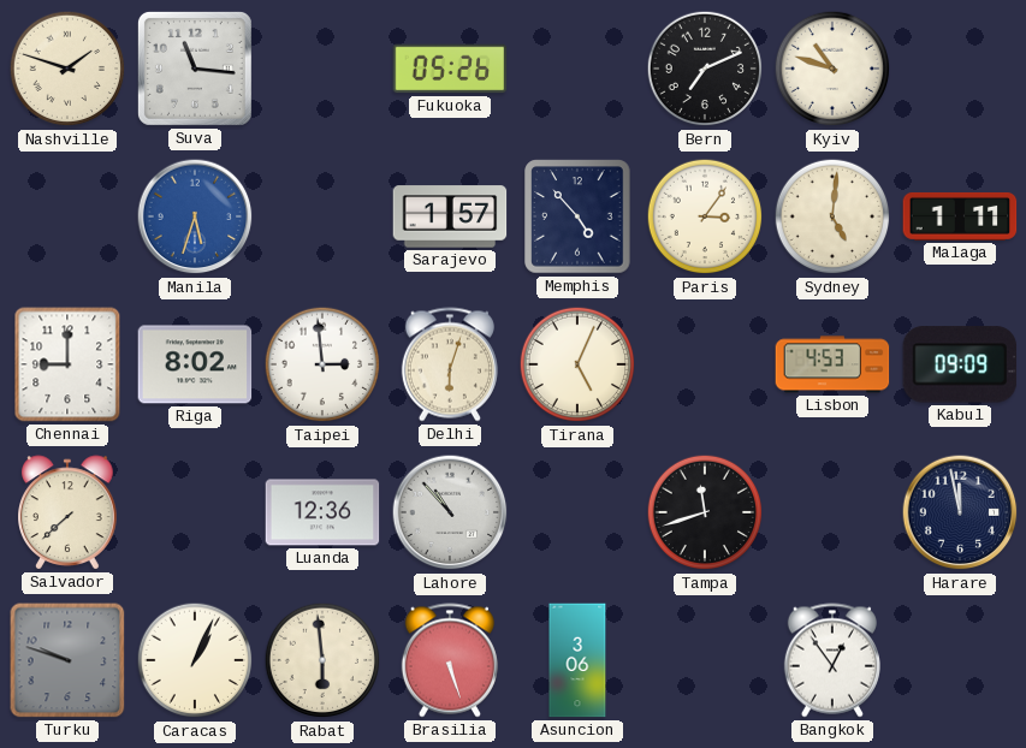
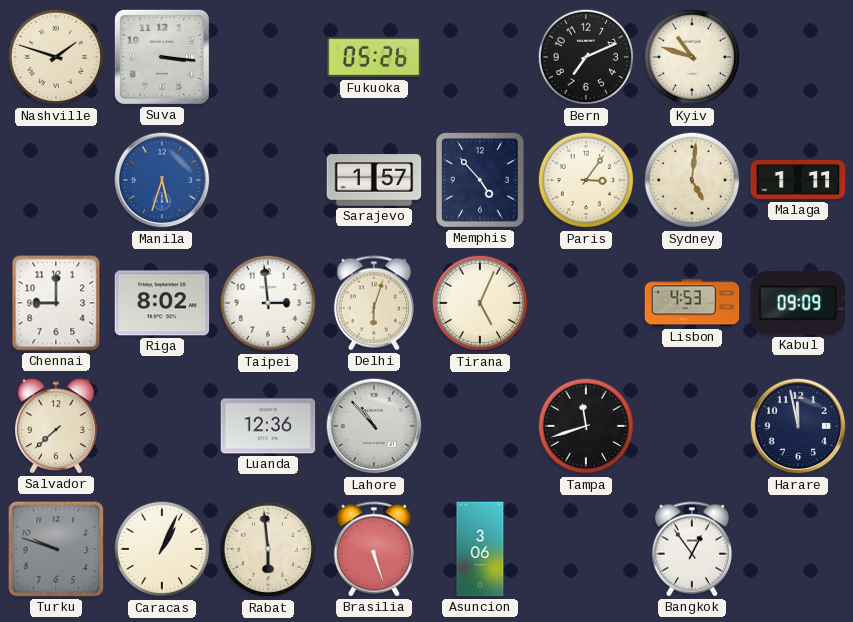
Suva: 11:16 -> 3:16
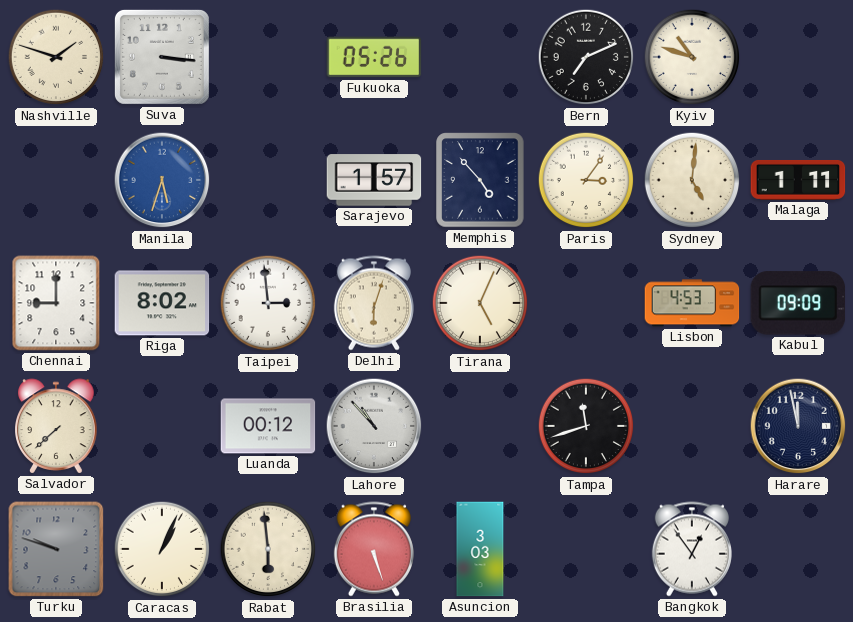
Luanda: 12:36 -> 00:12
Asuncion: 3:06 -> 3:03
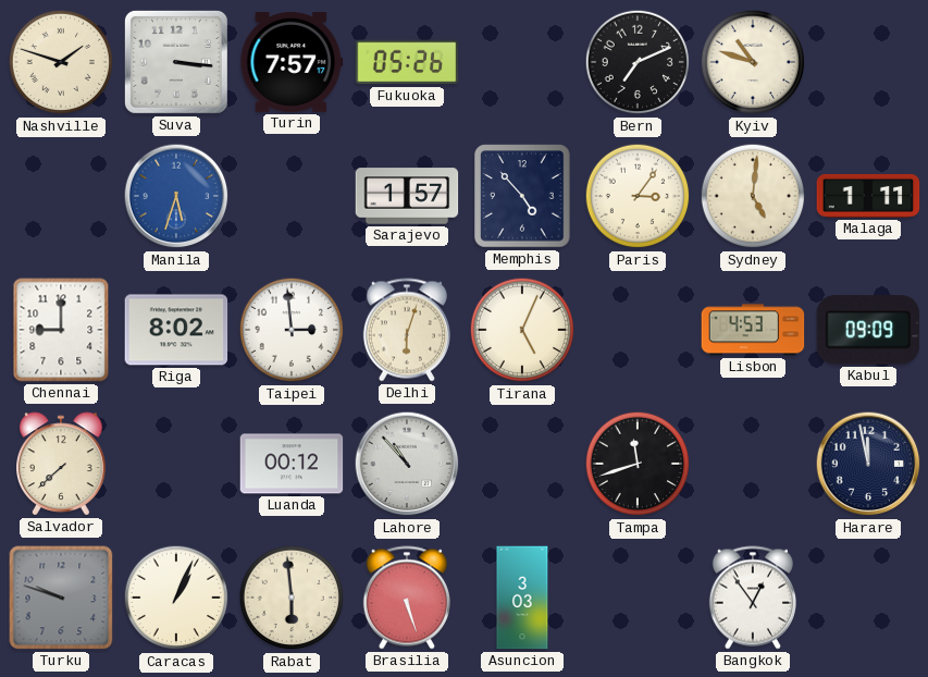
Turin: none -> 7:57
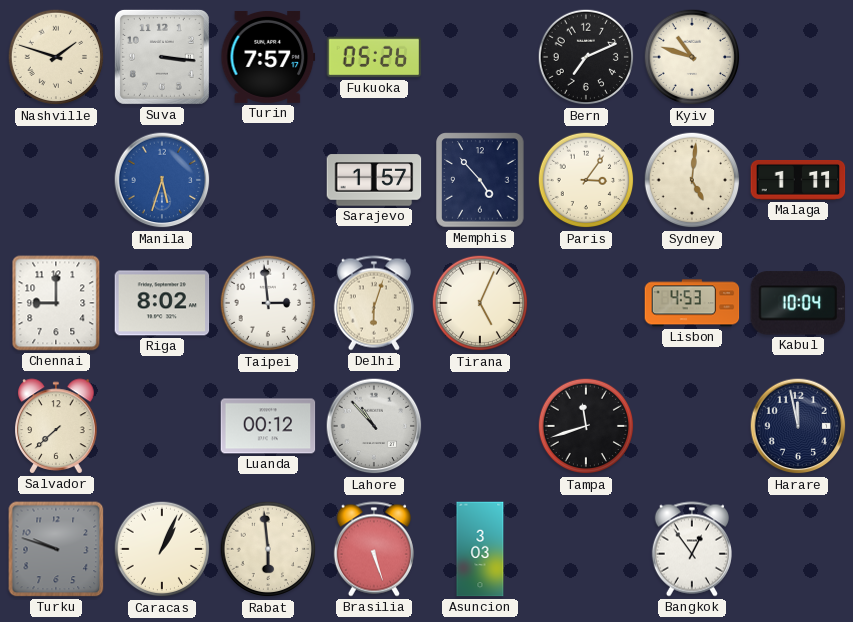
Kabul: 09:09 -> 10:04
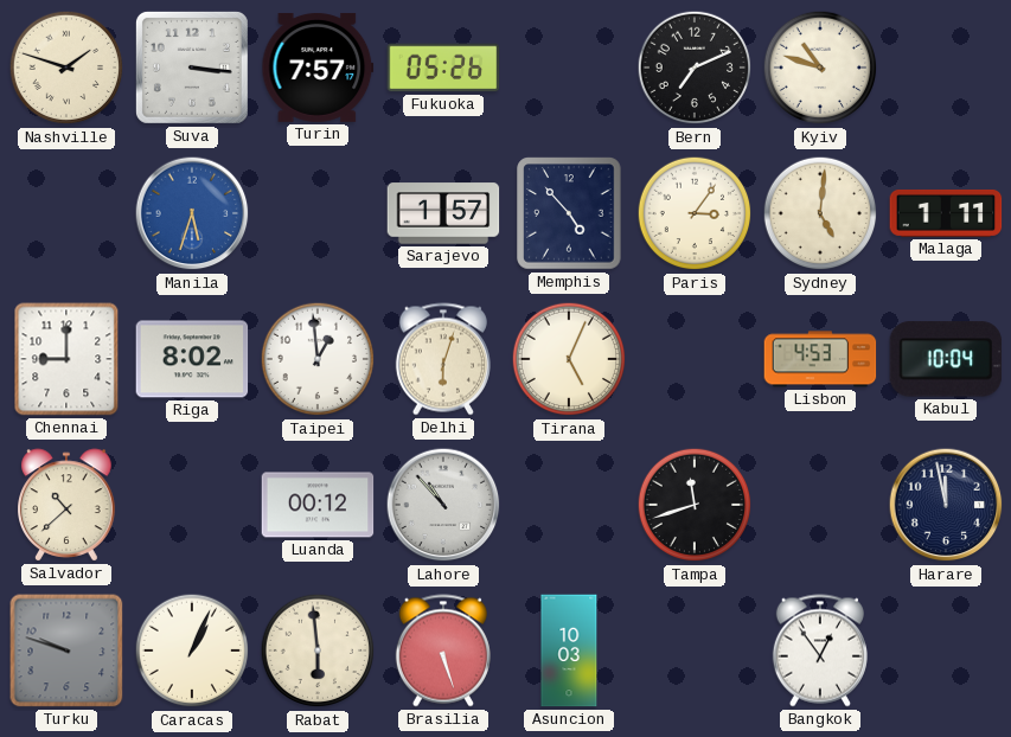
Taipei: 2:59 -> 12:59
Salvador: 7:38 -> 10:38
Asuncion: 3:03 -> 10:03
